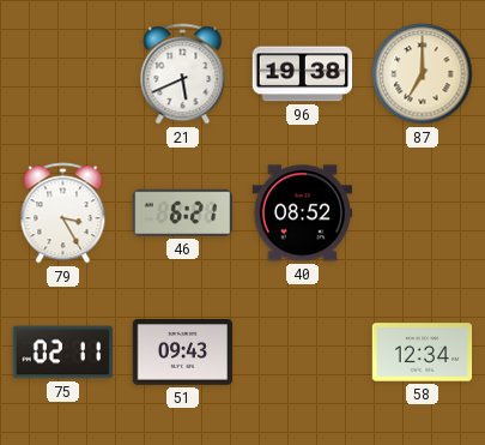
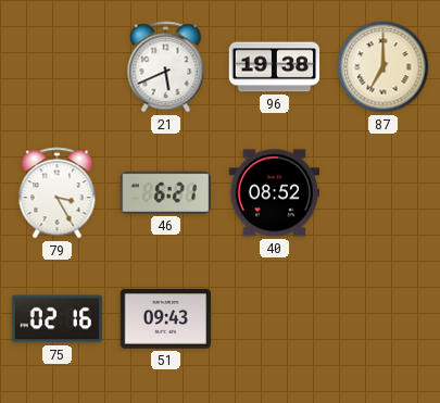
75: 02:11 -> 02:16
58: 12:34 -> none
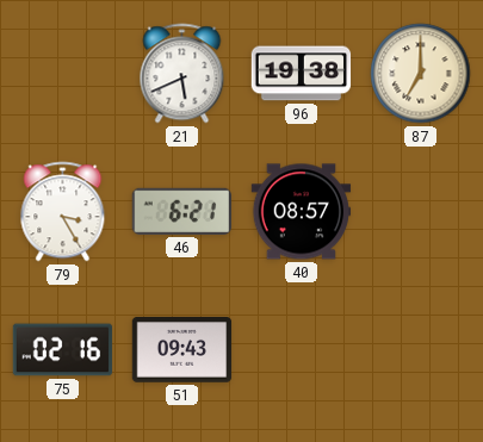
40: 08:52 -> 08:57
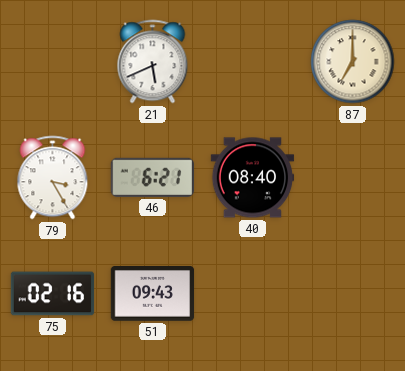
96: 19:38 -> none
40: 08:57 -> 08:40
